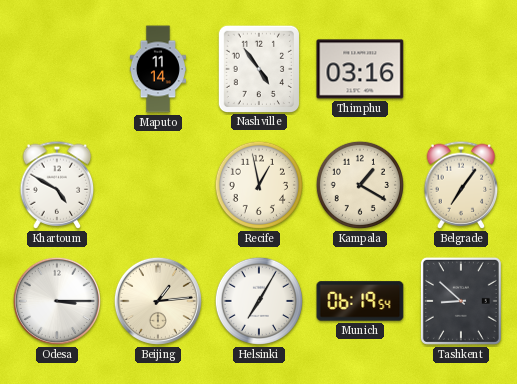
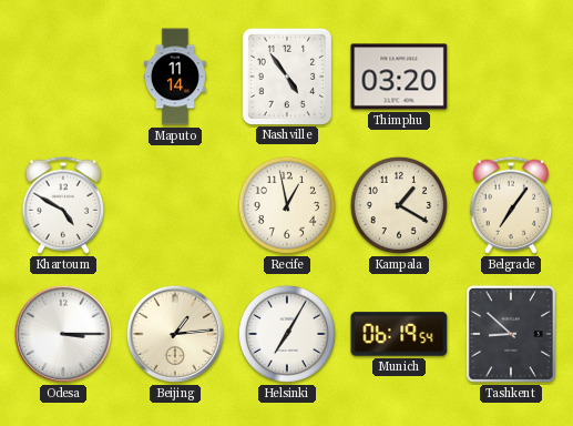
Thimphu: 03:16 -> 03:20
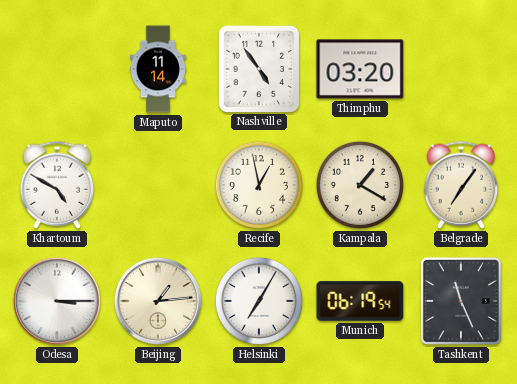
Tashkent: 8:52 -> 11:26
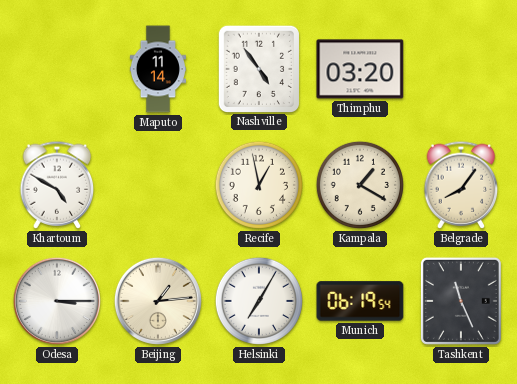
Belgrade: 7:06 -> 8:06
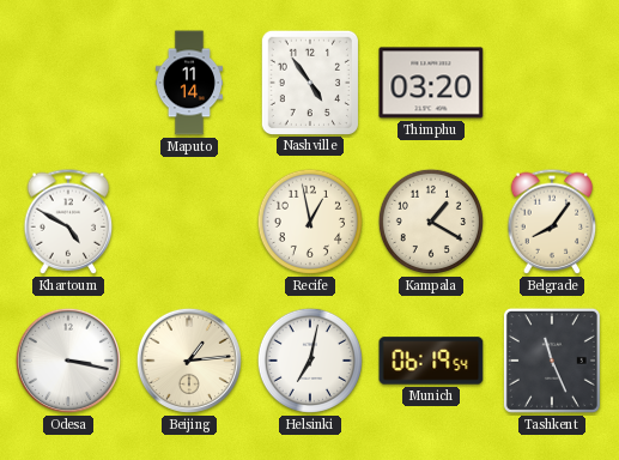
Odesa: 3:15 -> 3:17
Helsinki: 7:05 -> 7:02
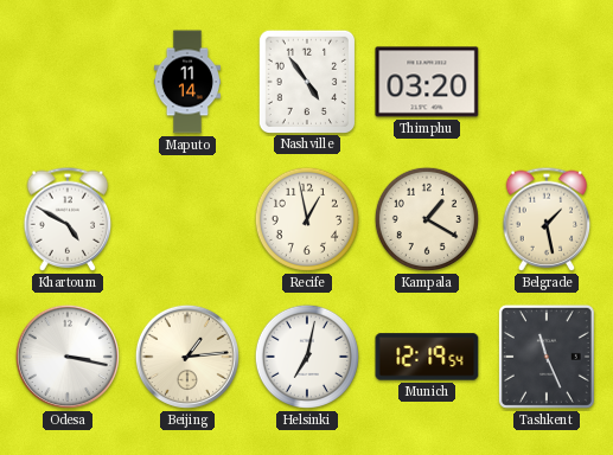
Belgrade: 8:06 -> 1:28
Munich: 06:19 -> 12:19
